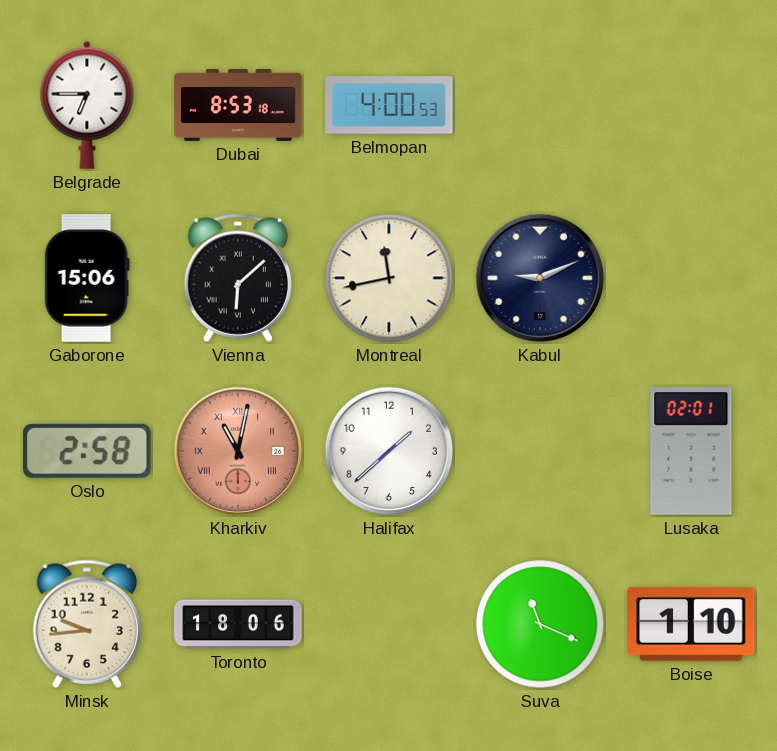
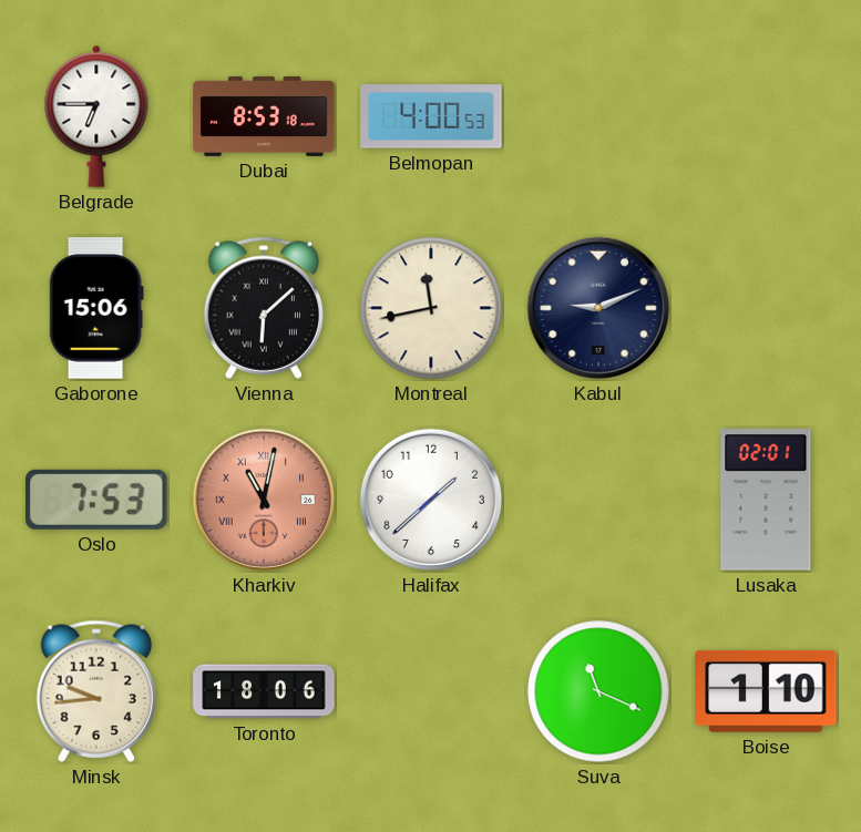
Oslo: 2:58 -> 7:53
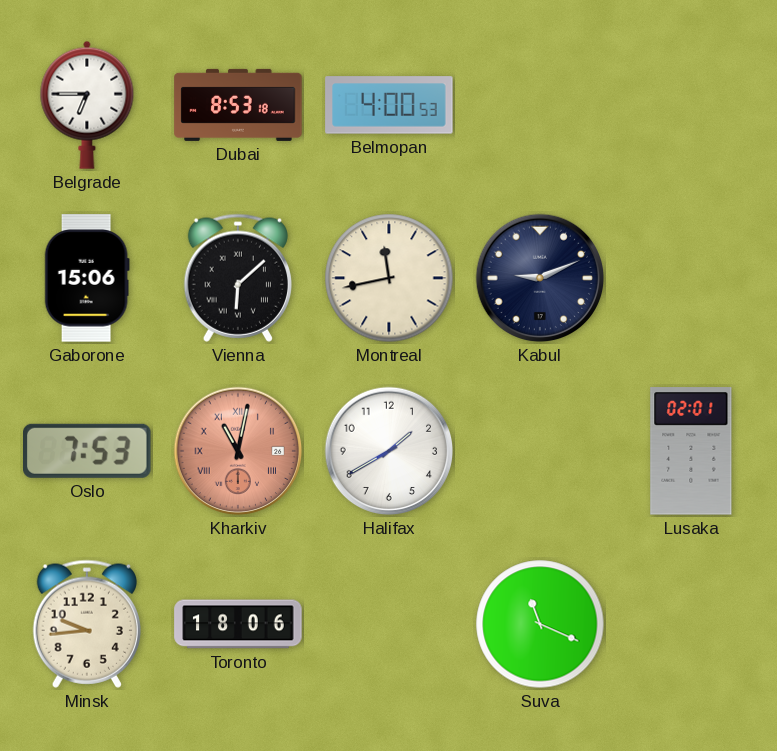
Halifax: 1:38 -> 1:40
Boise: 1:10 -> none
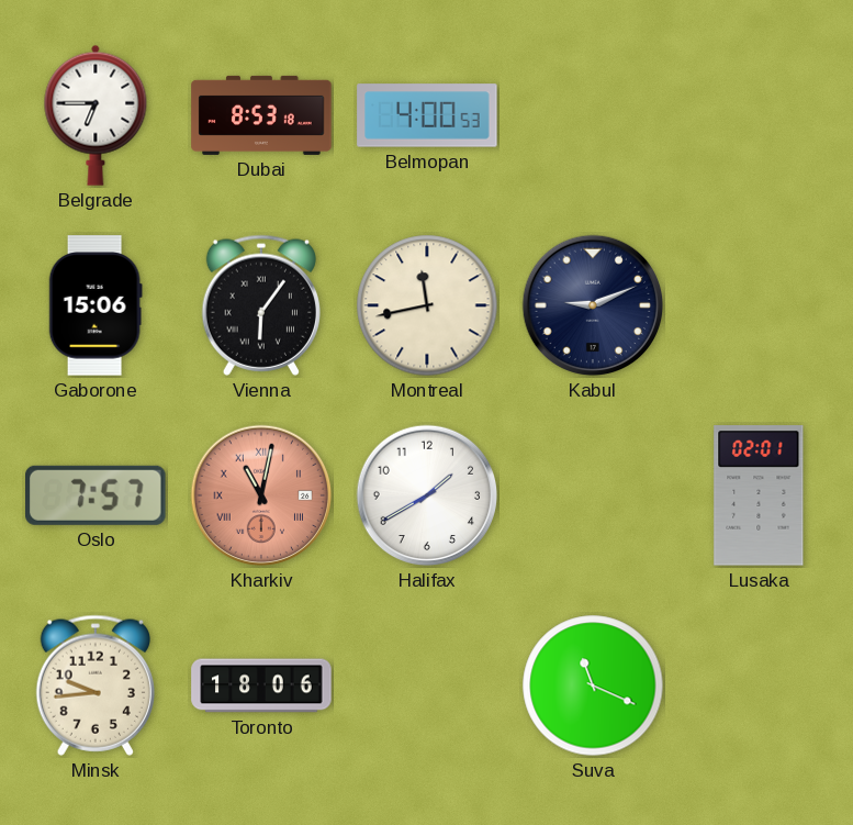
Vienna: 6:08 -> 6:06
Oslo: 7:53 -> 7:57
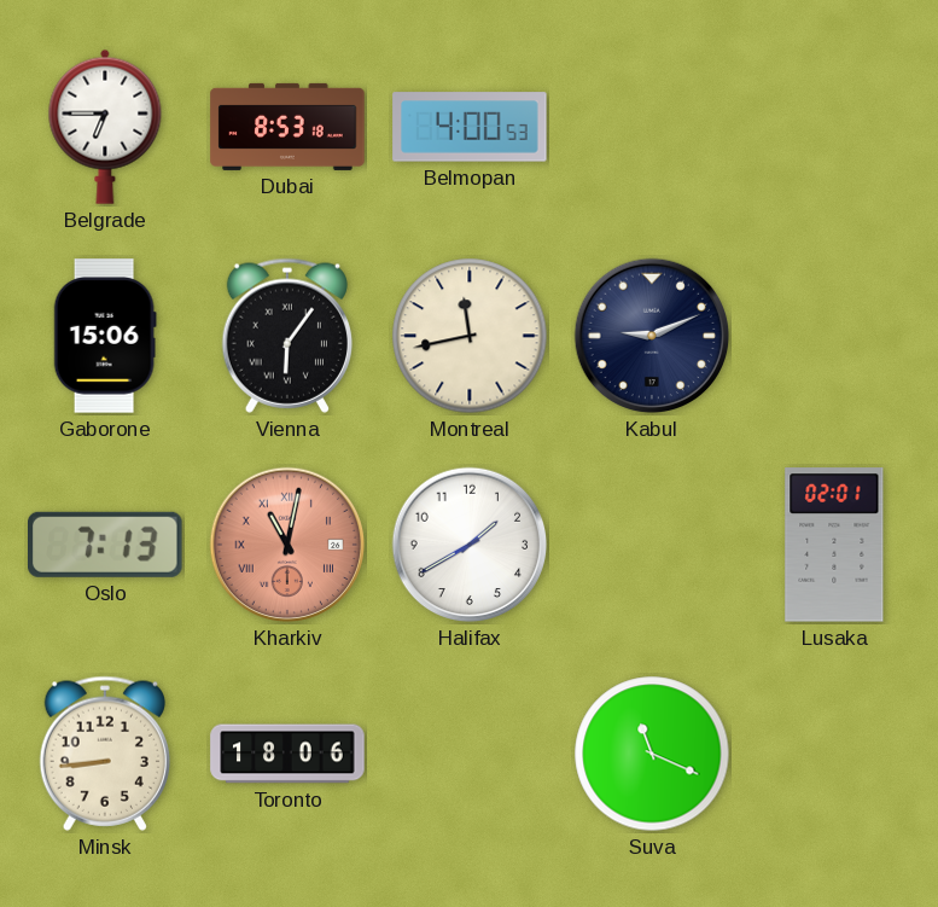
Oslo: 7:57 -> 7:13
Minsk: 9:44 -> 8:44
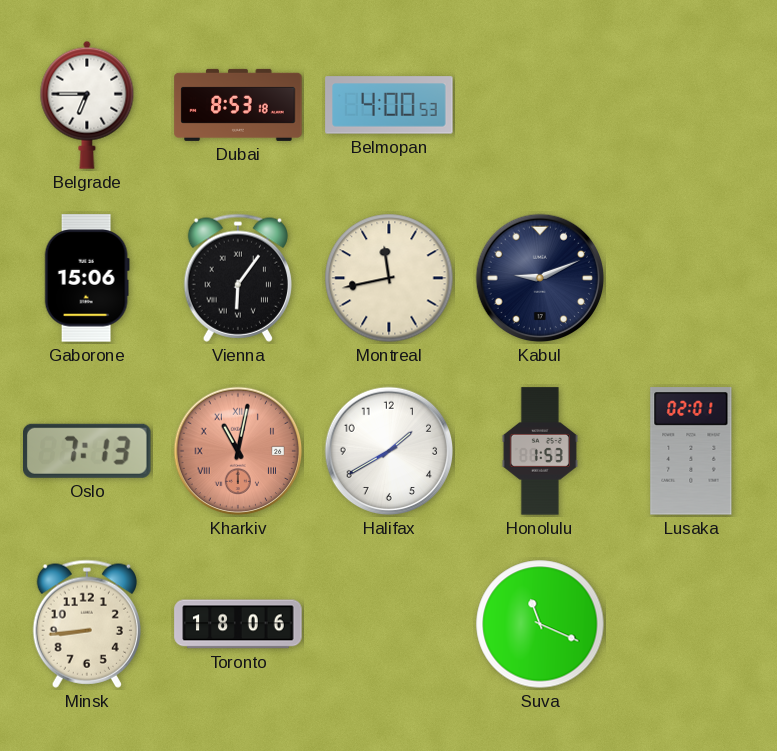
Honolulu: none -> 1:53
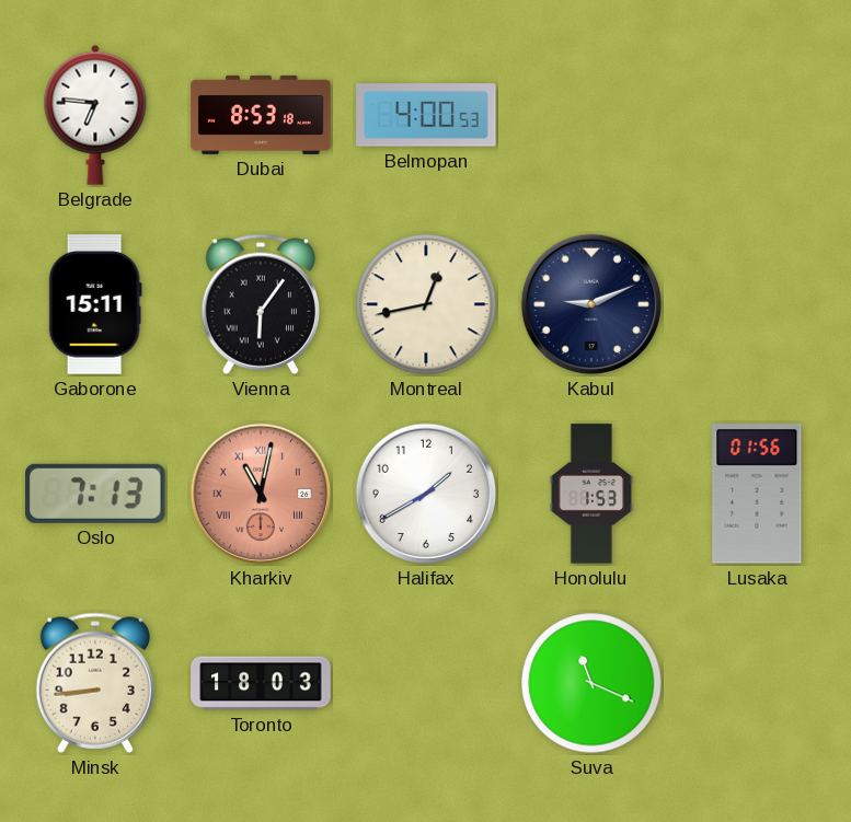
Belgrade: 6:45 -> 6:46
Gaborone: 15:06 -> 15:11
Montreal: 11:43 -> 12:43
Lusaka: 02:01 -> 01:56
Toronto: 18:06 -> 18:03
